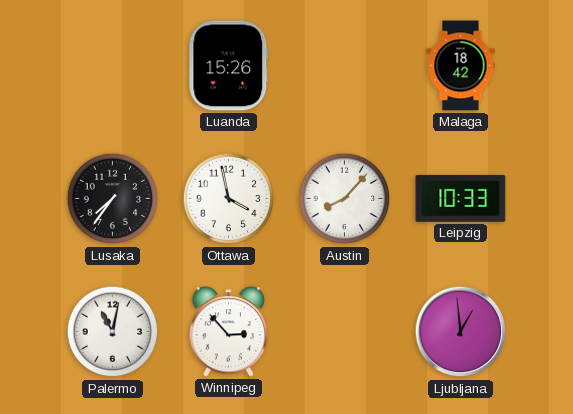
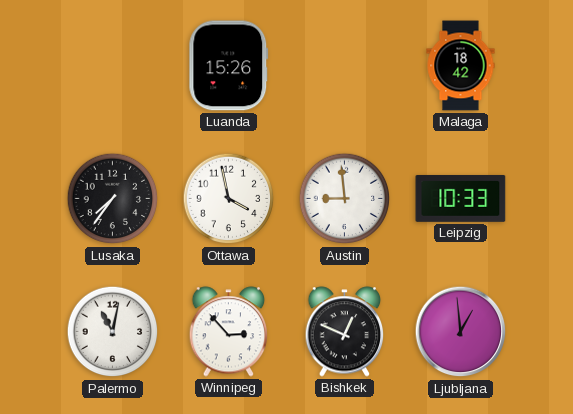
Austin: 8:07 -> 8:59
Bishkek: none -> 12:49
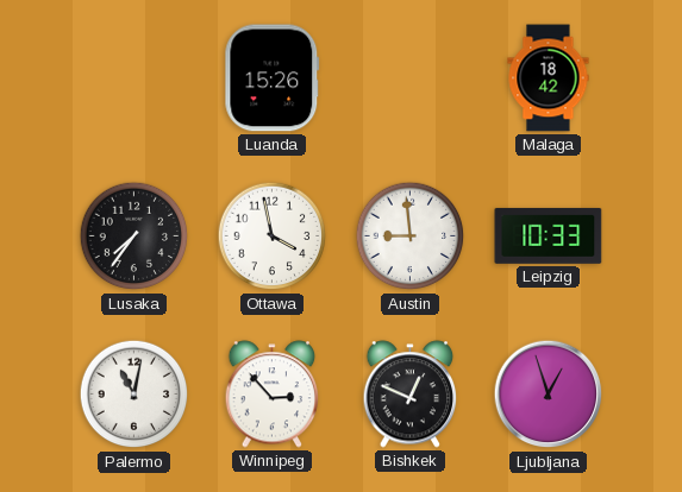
Ljubljana: 12:59 -> 12:57
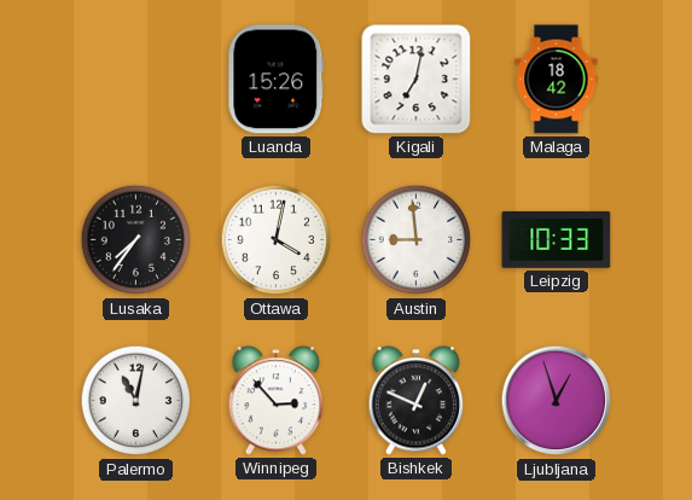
Kigali: none -> 7:02
Ottawa: 3:58 -> 4:02
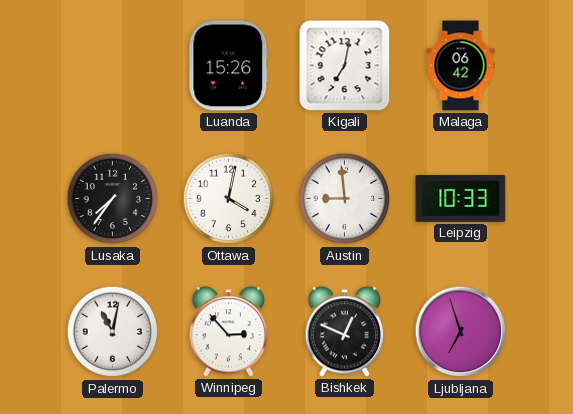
Malaga: 18:42 -> 06:42
Ljubljana: 12:57 -> 6:57
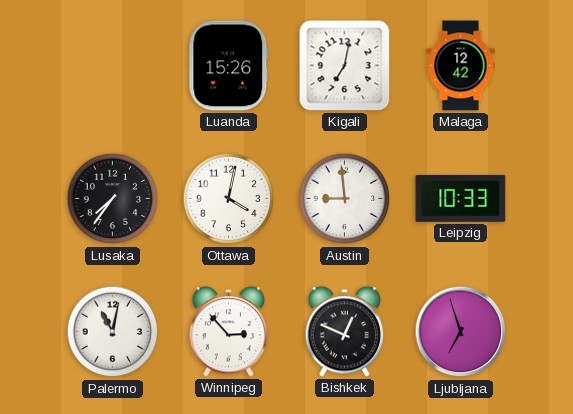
Malaga: 06:42 -> 12:42
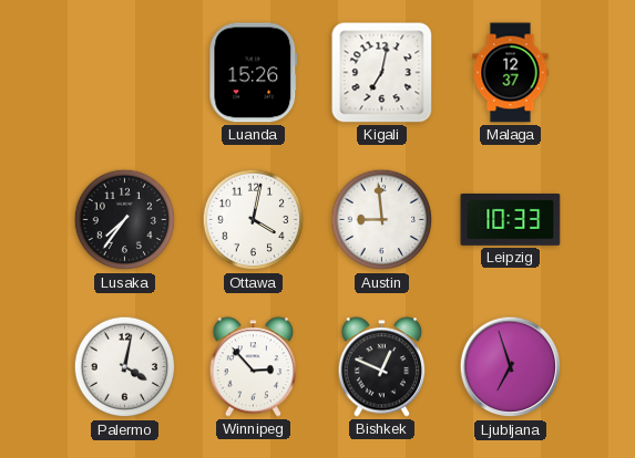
Malaga: 12:42 -> 12:37
Palermo: 11:02 -> 4:02
